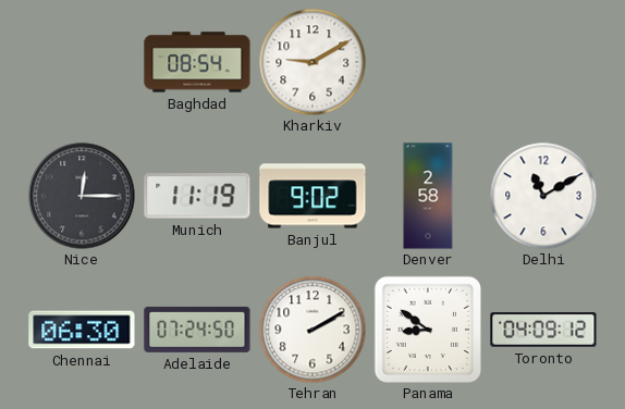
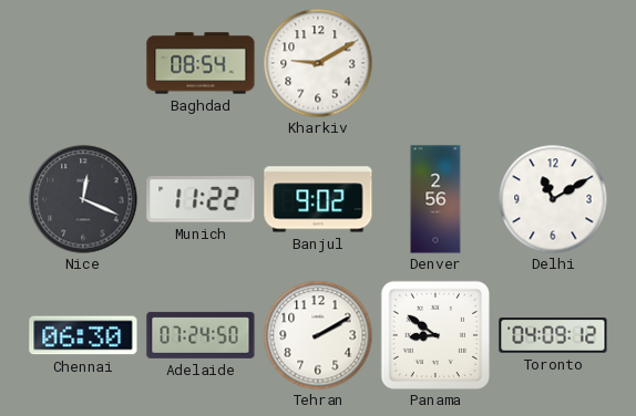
Nice: 12:15 -> 12:19
Munich: 11:19 -> 11:22
Denver: 2:58 -> 2:56
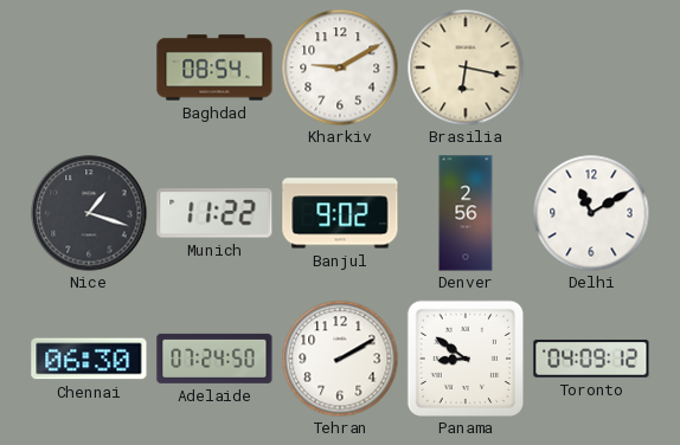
Brasilia: none -> 6:17
Nice: 12:19 -> 1:18
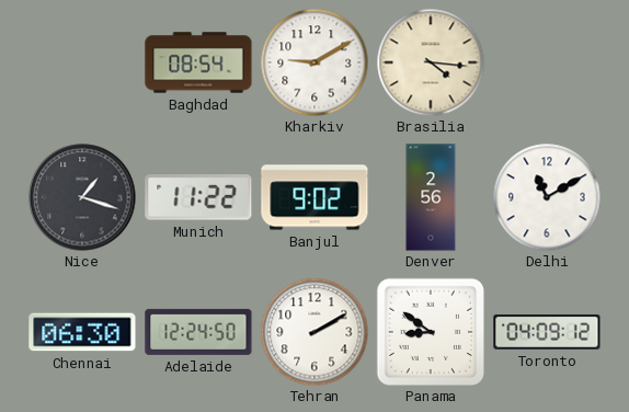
Brasilia: 6:17 -> 4:16
Adelaide: 07:24 -> 12:24
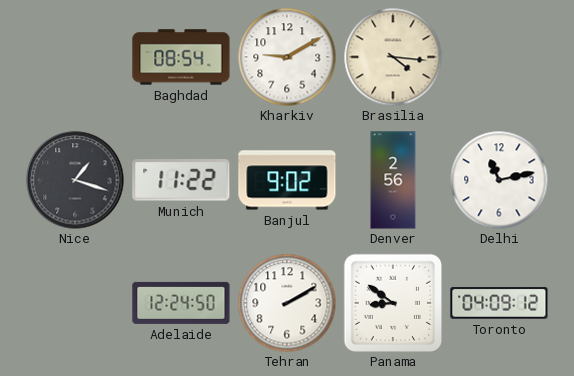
Delhi: 11:10 -> 11:13
Chennai: 06:30 -> none
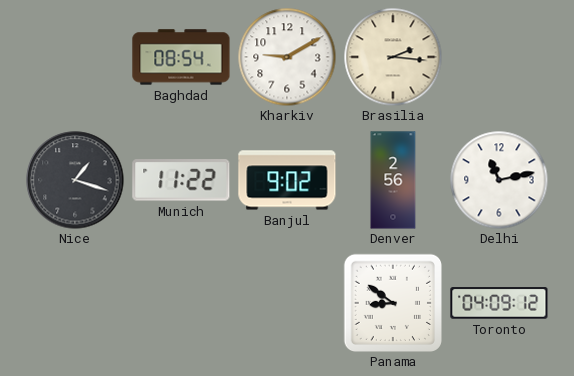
Brasilia: 4:16 -> 2:16
Adelaide: 12:24 -> none
Tehran: 2:10 -> none
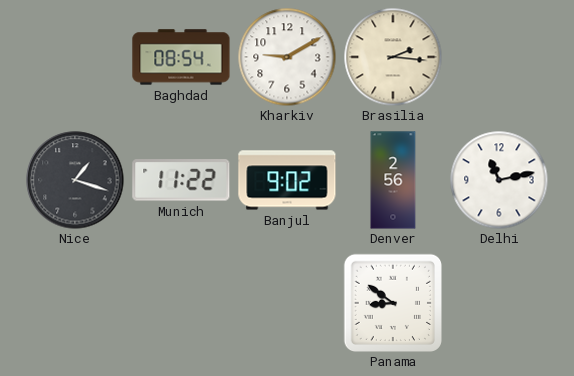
Toronto: 04:09 -> none
